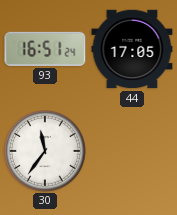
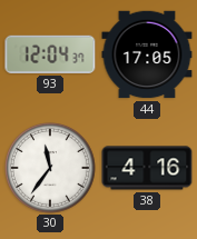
93: 16:51 -> 12:04
38: none -> 4:16
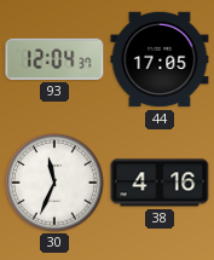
30: 11:36 -> 11:34
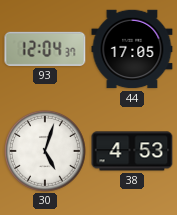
30: 11:34 -> 5:03
38: 4:16 -> 4:53
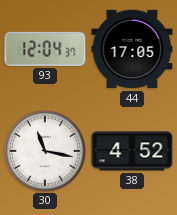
30: 5:03 -> 11:17
38: 4:53 -> 4:52
